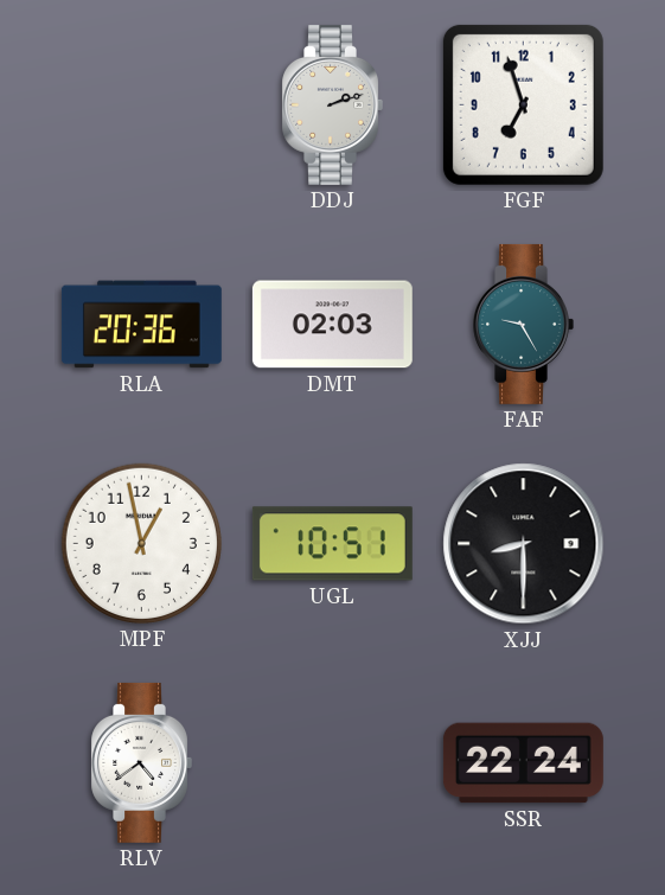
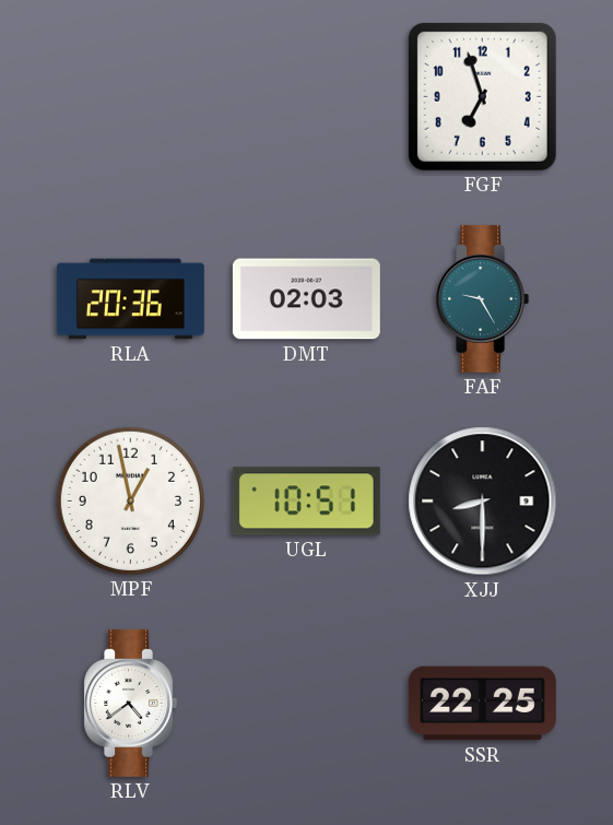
DDJ: 2:12 -> none
SSR: 22:24 -> 22:25
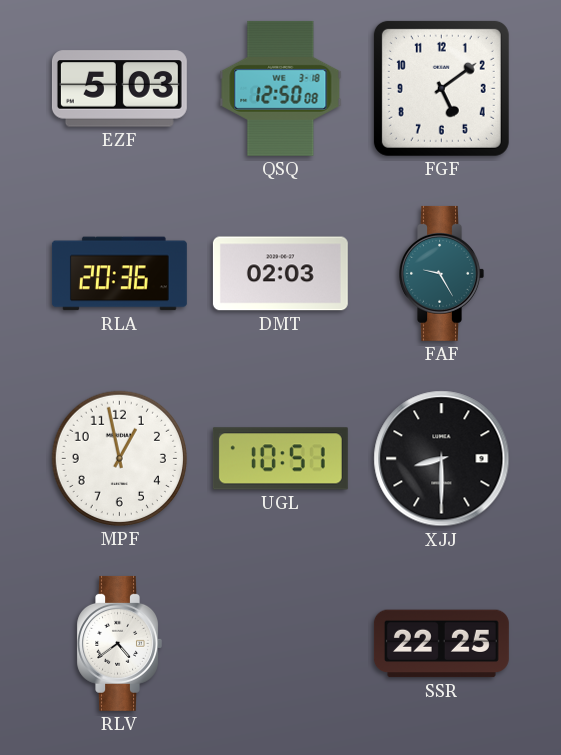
EZF: none -> 5:03
QSQ: none -> 12:50
FGF: 6:57 -> 5:09
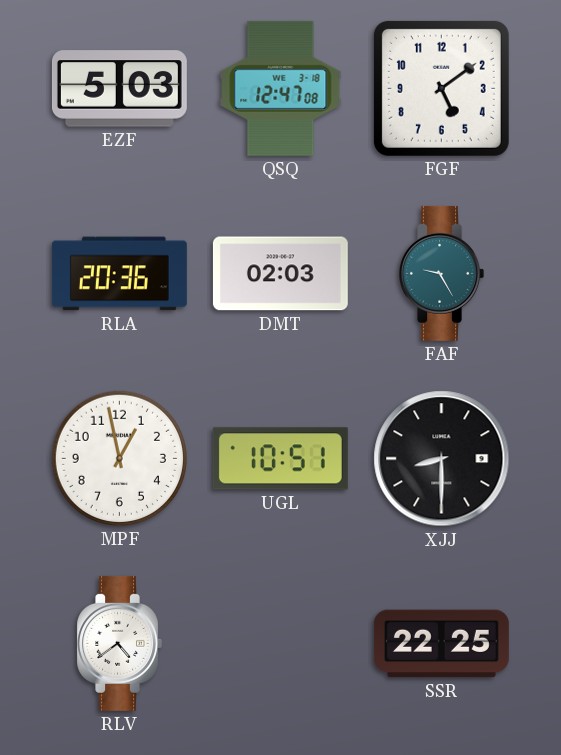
QSQ: 12:50 -> 12:47
